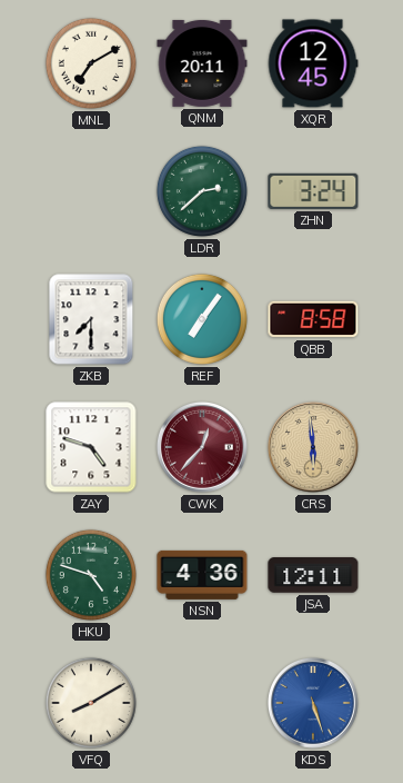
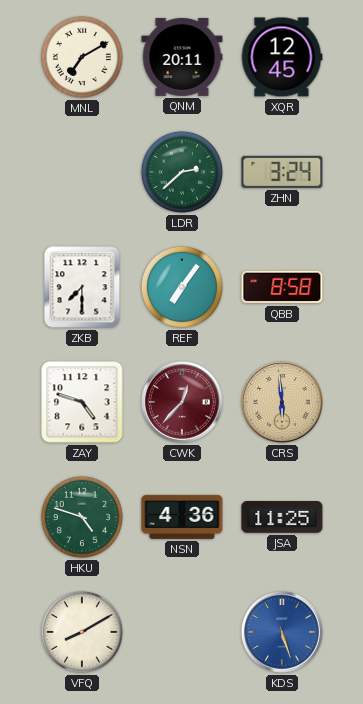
JSA: 12:11 -> 11:25
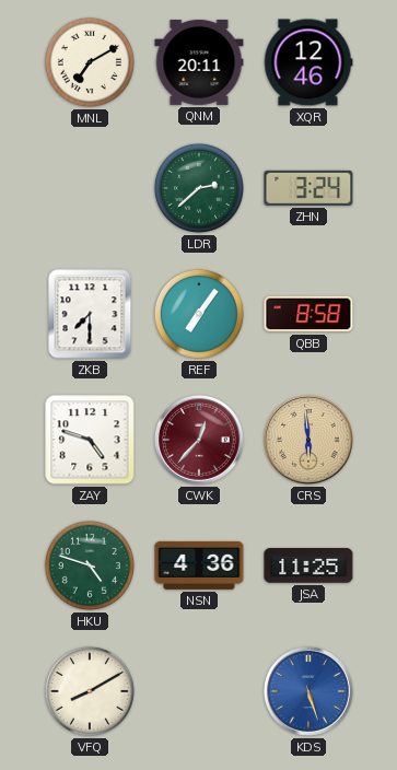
XQR: 12:45 -> 12:46
